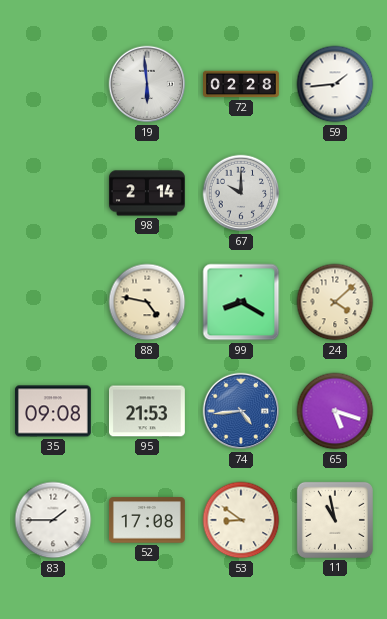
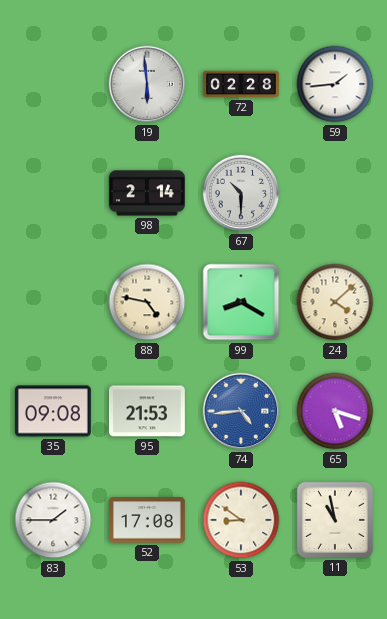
67: 10:00 -> 10:30
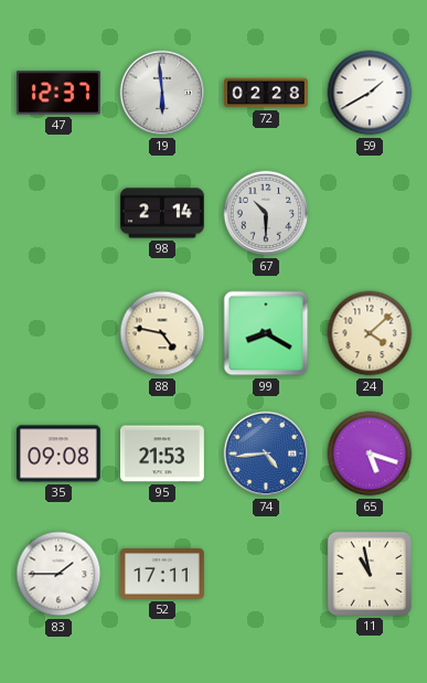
47: none -> 12:37
59: 1:44 -> 1:40
52: 17:08 -> 17:11
53: 8:51 -> none
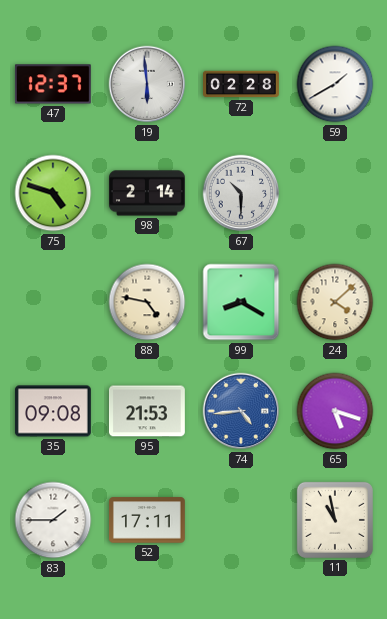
75: none -> 4:48
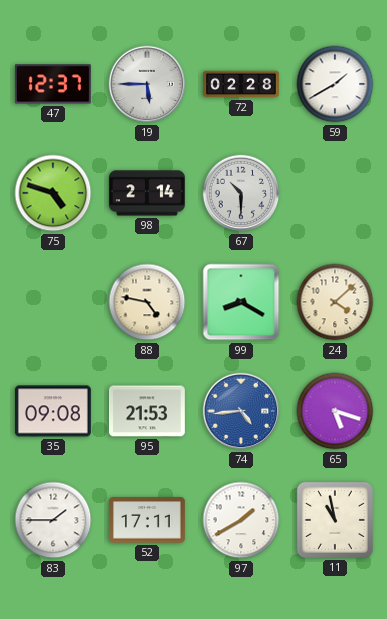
19: 5:59 -> 5:45
97: none -> 1:40
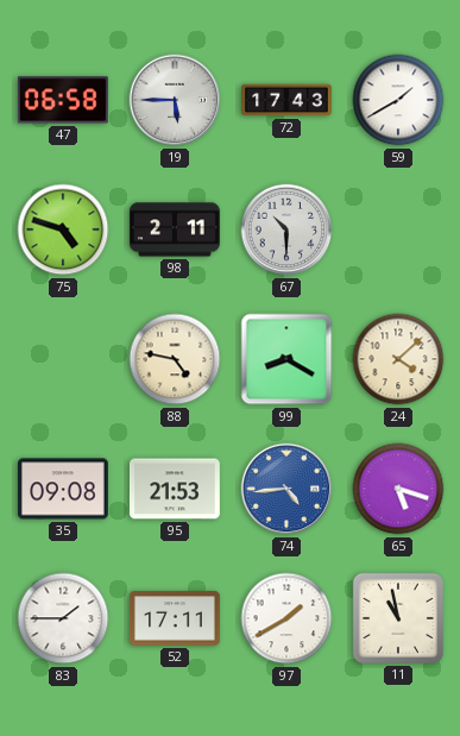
47: 12:37 -> 06:58
72: 02:28 -> 17:43
98: 2:14 -> 2:11
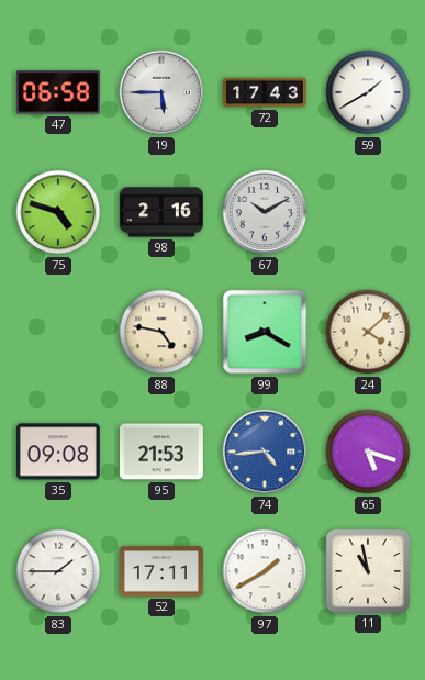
98: 2:11 -> 2:16
67: 10:30 -> 10:10
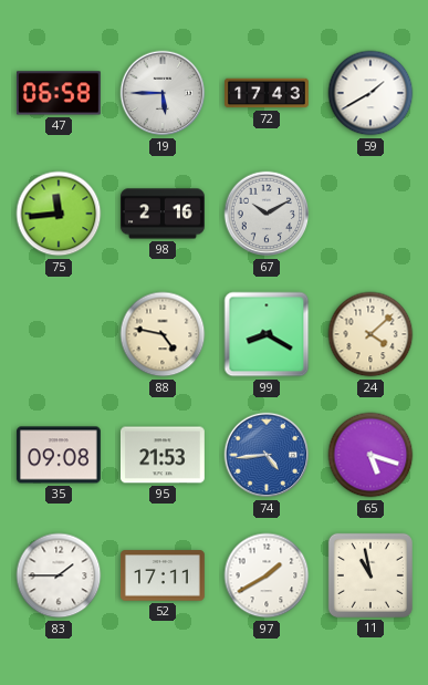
75: 4:48 -> 11:44
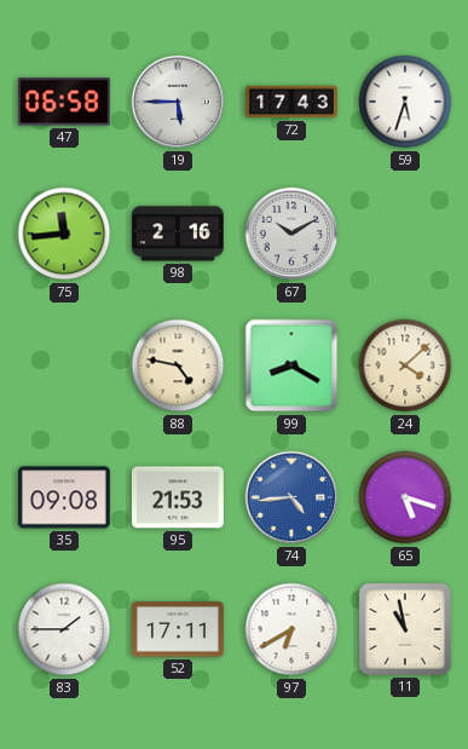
59: 1:40 -> 5:33
97: 1:40 -> 6:40
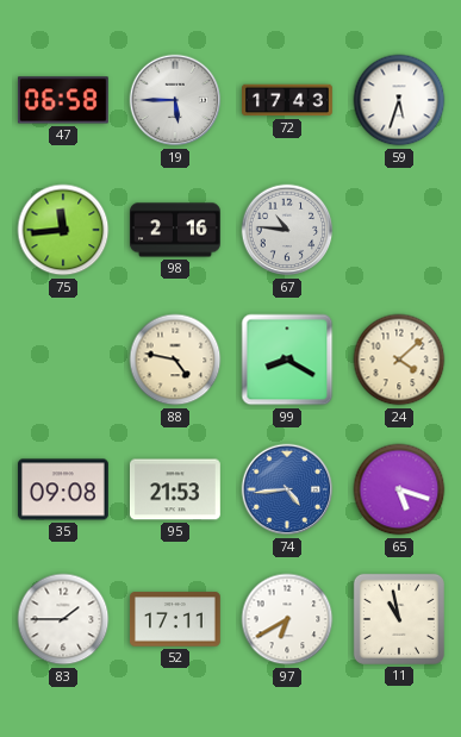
67: 10:10 -> 10:46
